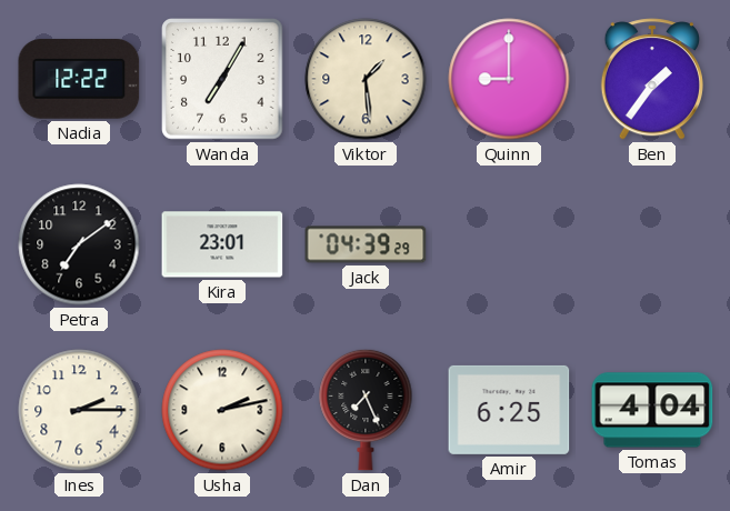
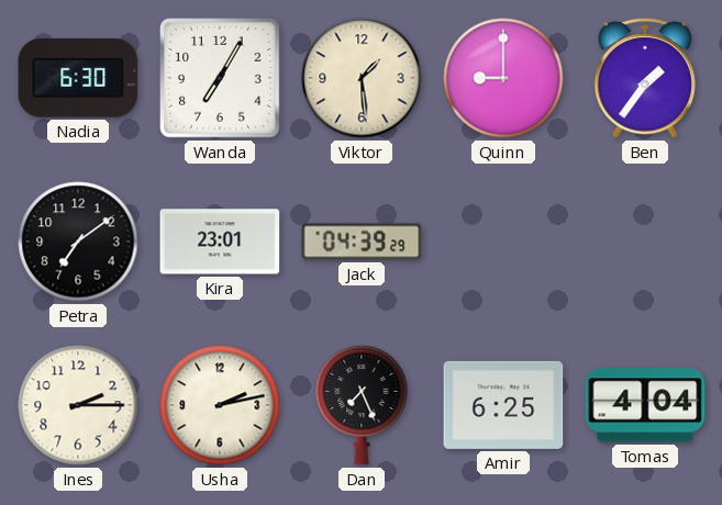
Nadia: 12:22 -> 6:30
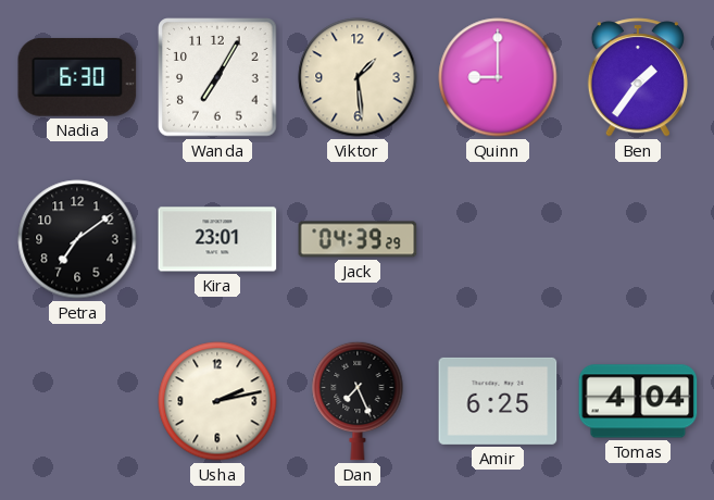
Ines: 2:15 -> none
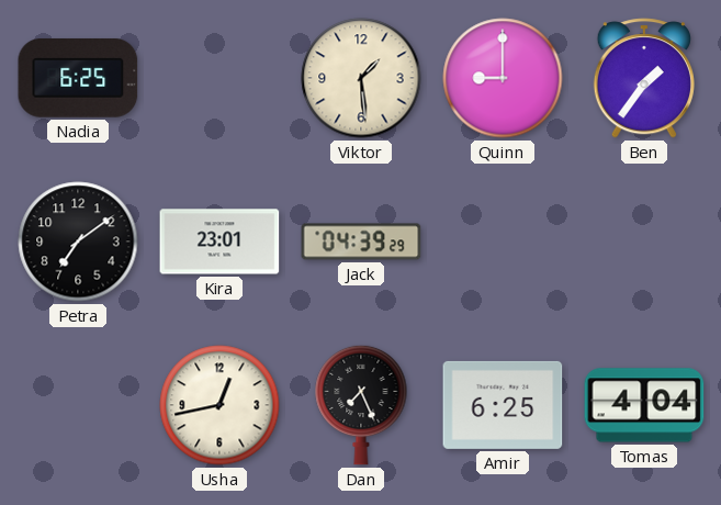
Nadia: 6:30 -> 6:25
Wanda: 7:05 -> none
Usha: 2:13 -> 12:43
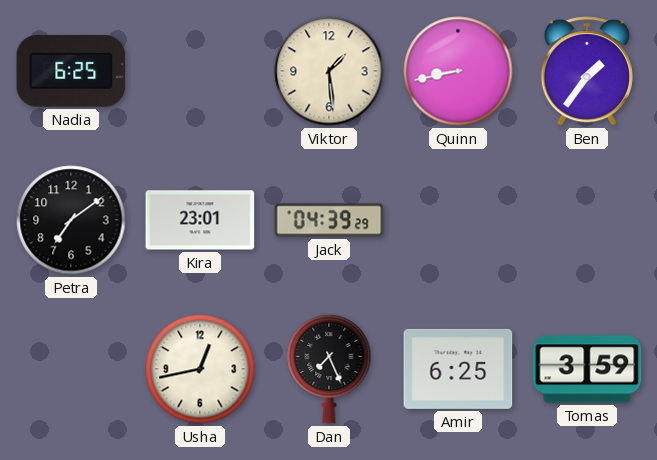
Quinn: 9:00 -> 8:43
Tomas: 4:04 -> 3:59
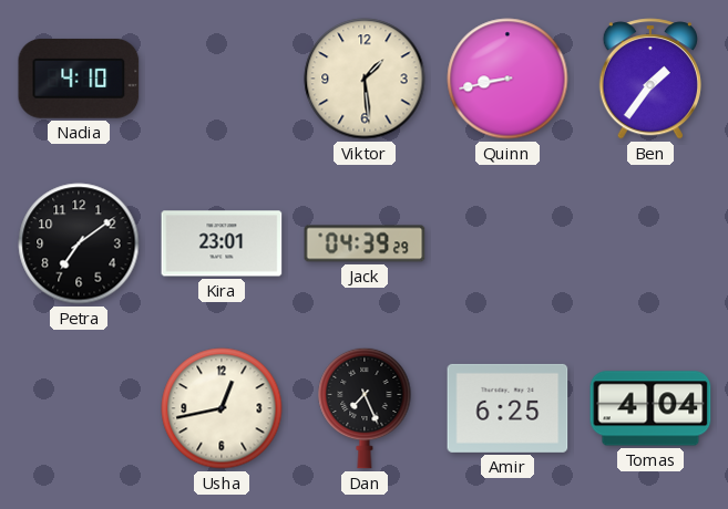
Nadia: 6:25 -> 4:10
Tomas: 3:59 -> 4:04
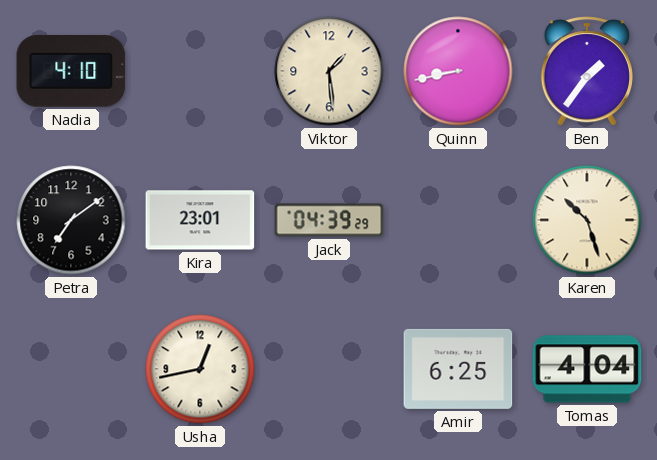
Karen: none -> 10:27
Dan: 7:26 -> none
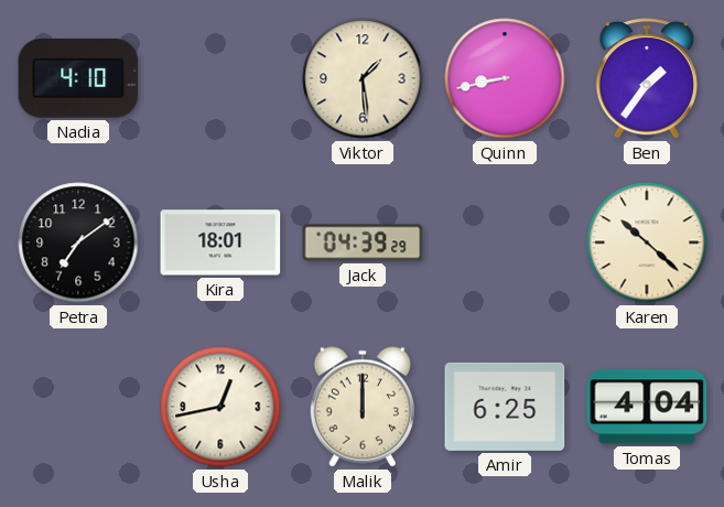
Kira: 23:01 -> 18:01
Karen: 10:27 -> 10:22
Malik: none -> 12:00
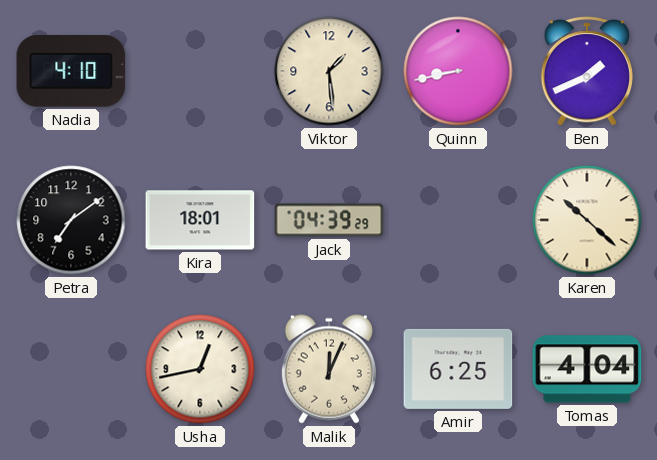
Ben: 1:36 -> 1:41
Malik: 12:00 -> 12:04
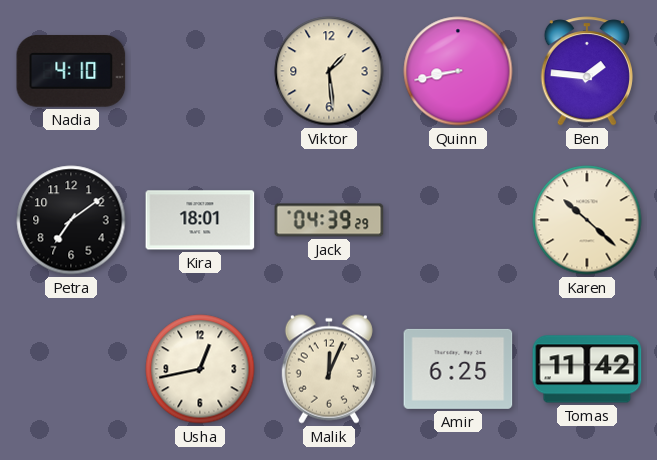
Ben: 1:41 -> 1:46
Tomas: 4:04 -> 11:42
